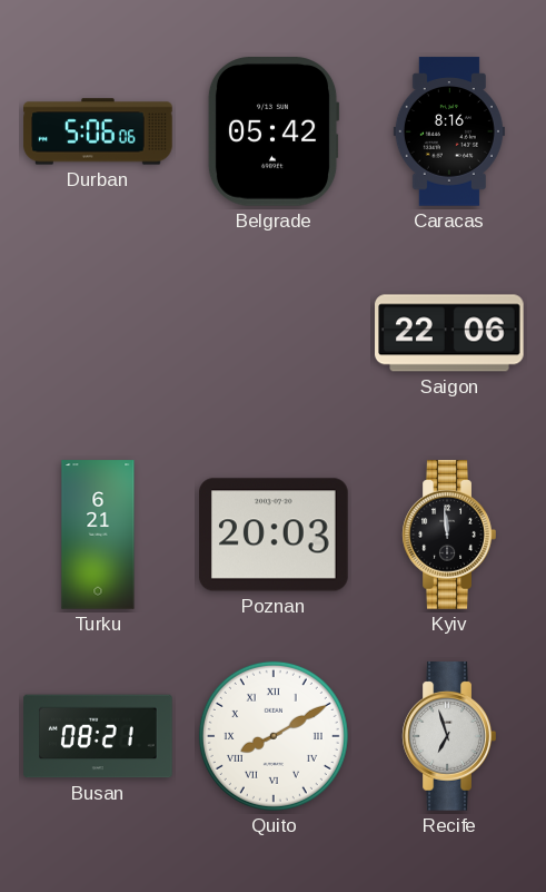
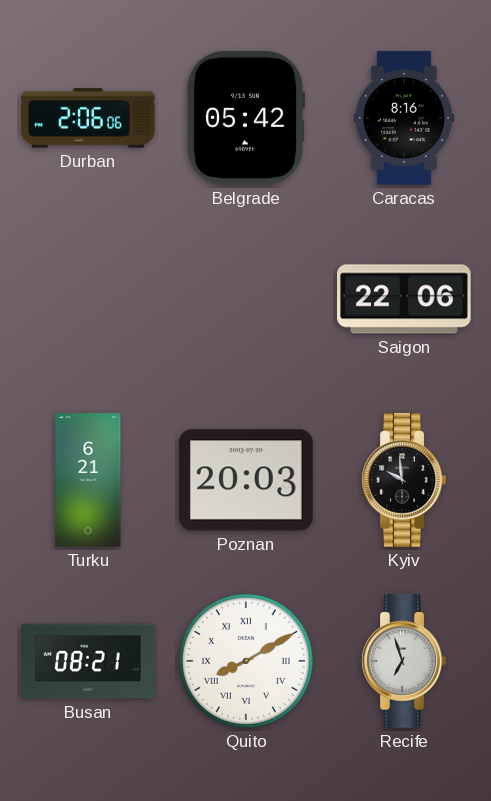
Durban: 5:06 -> 2:06
Kyiv: 11:59 -> 9:59
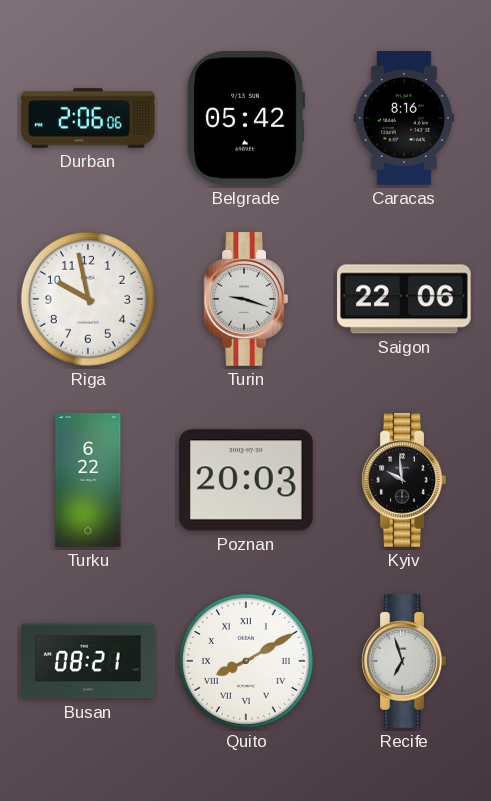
Riga: none -> 9:58
Turin: none -> 9:18
Turku: 6:21 -> 6:22
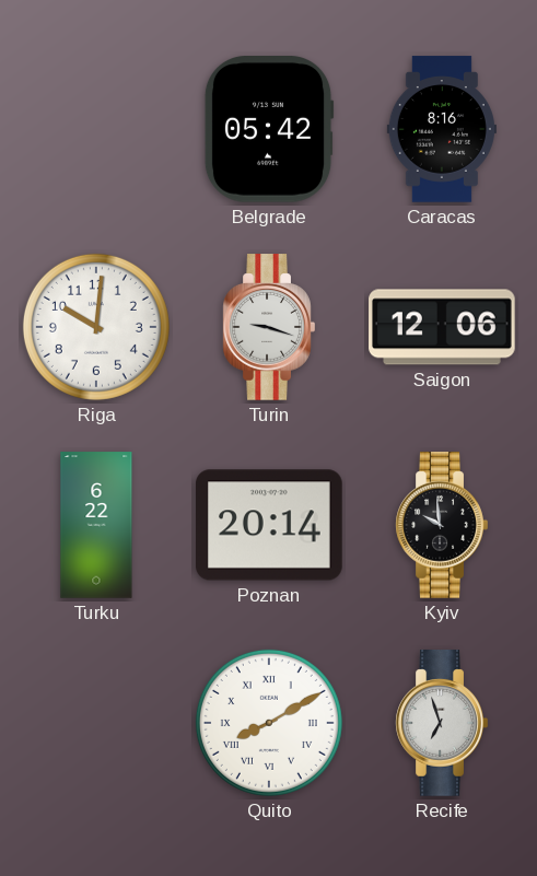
Durban: 2:06 -> none
Riga: 9:58 -> 10:01
Saigon: 22:06 -> 12:06
Poznan: 20:03 -> 20:14
Busan: 08:21 -> none
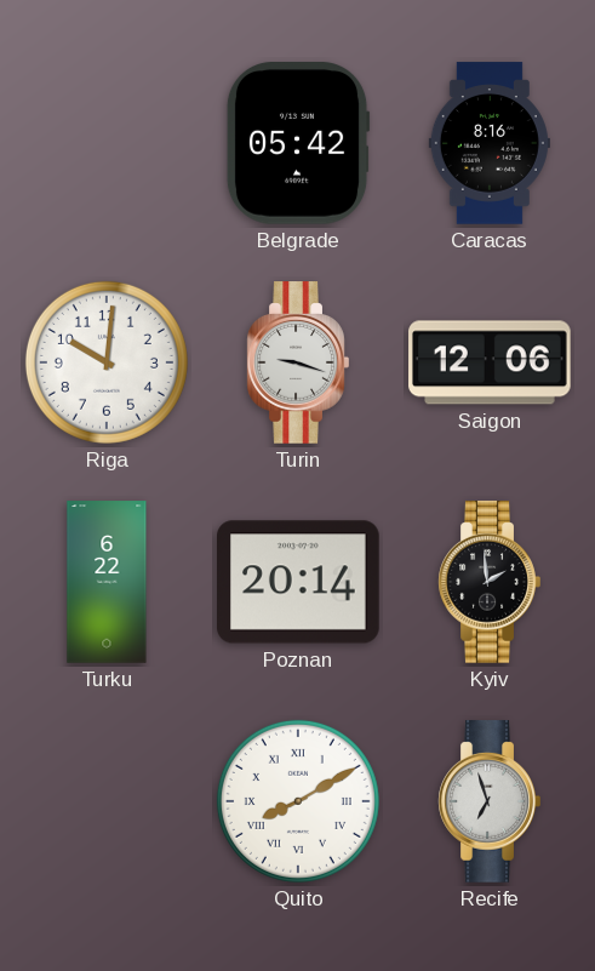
Kyiv: 9:59 -> 1:59
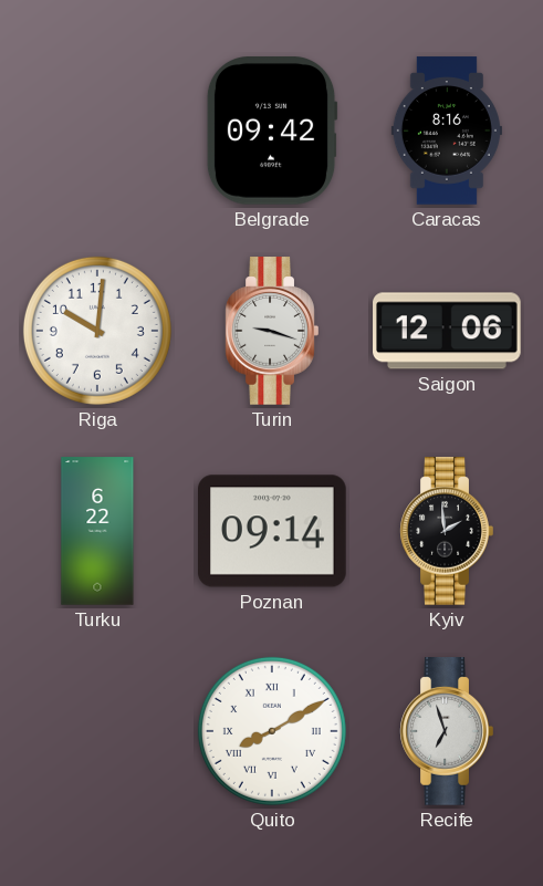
Belgrade: 05:42 -> 09:42
Poznan: 20:14 -> 09:14
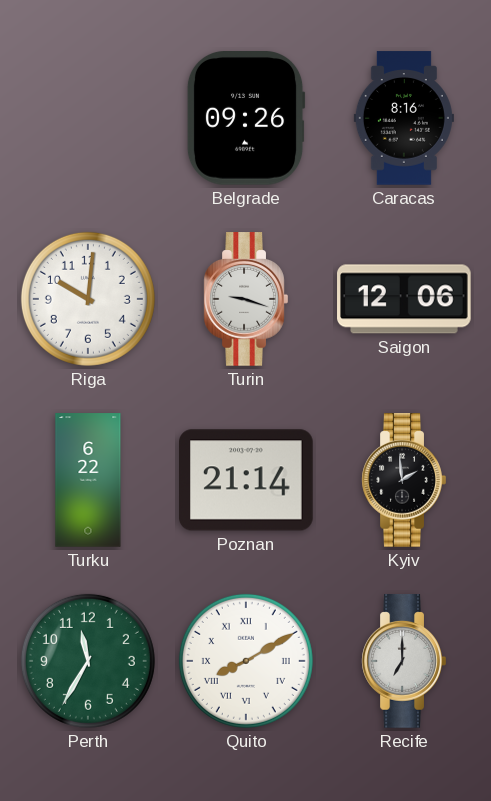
Belgrade: 09:42 -> 09:26
Poznan: 09:14 -> 21:14
Perth: none -> 11:35
Recife: 6:57 -> 7:00
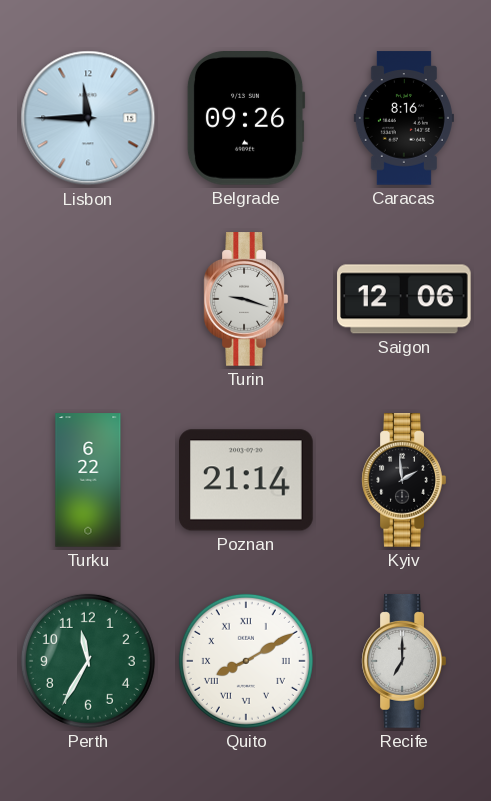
Lisbon: none -> 11:45
Riga: 10:01 -> none
